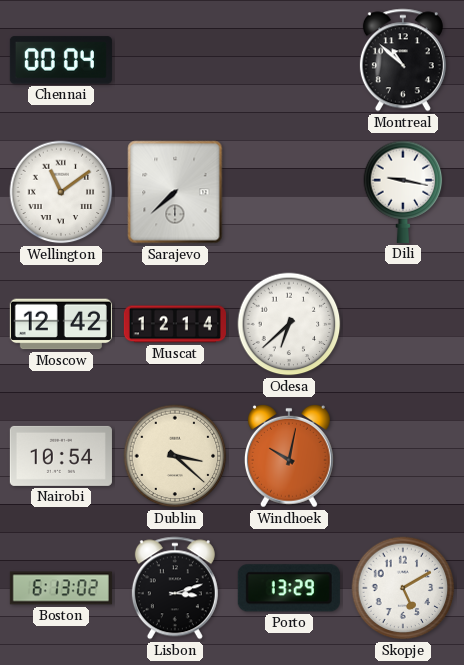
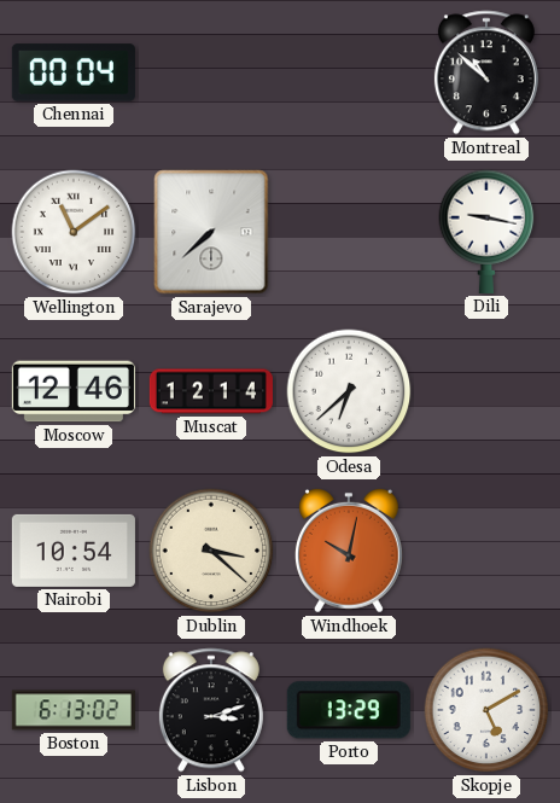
Moscow: 12:42 -> 12:46
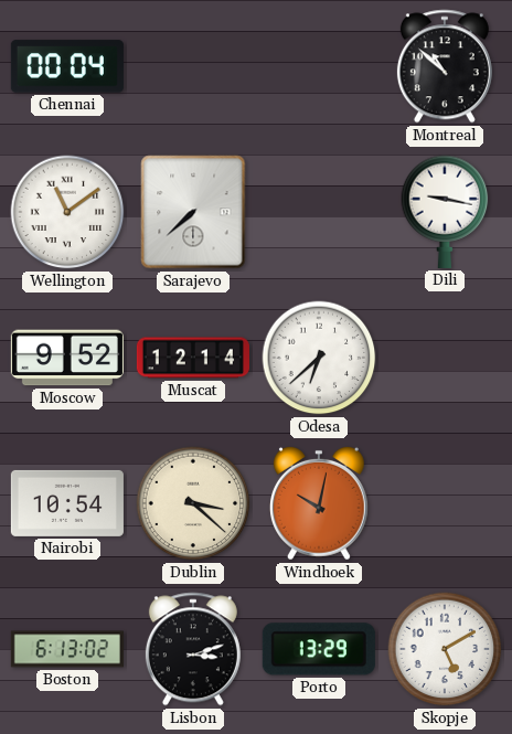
Moscow: 12:46 -> 9:52
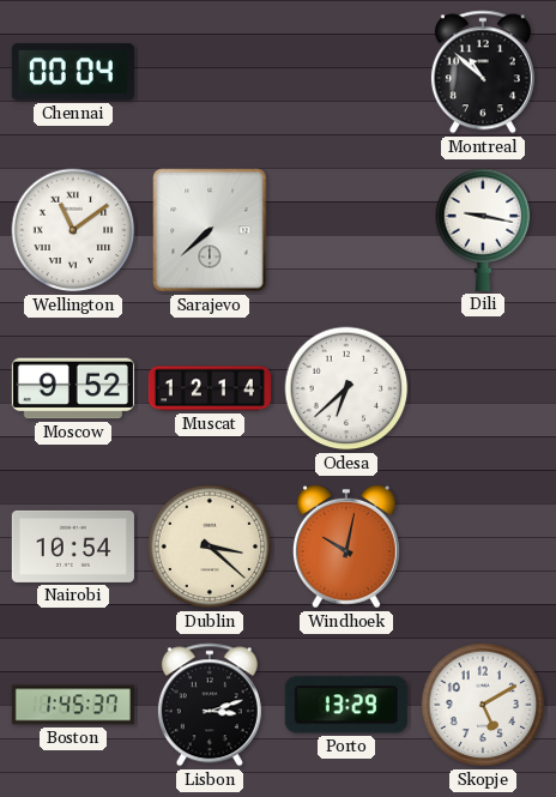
Boston: 6:13 -> 1:45
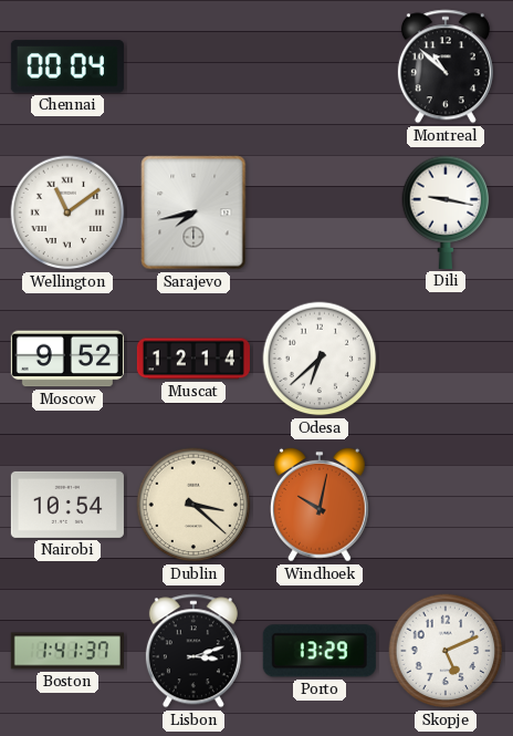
Sarajevo: 7:38 -> 7:43
Boston: 1:45 -> 1:41
Skopje: 5:10 -> 5:11
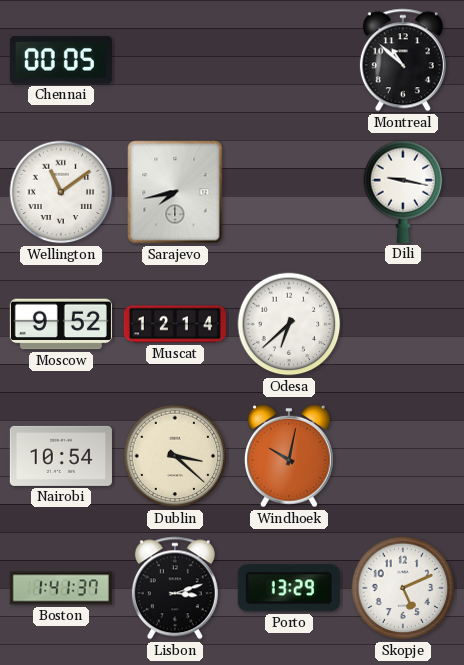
Chennai: 00:04 -> 00:05
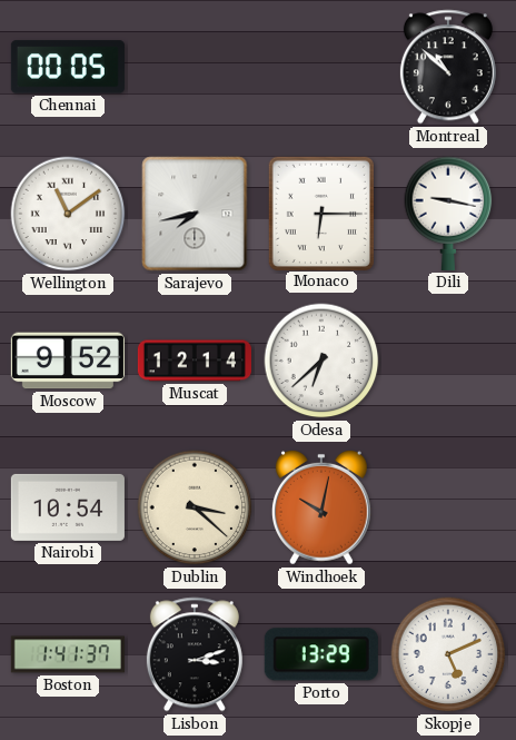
Monaco: none -> 6:15
